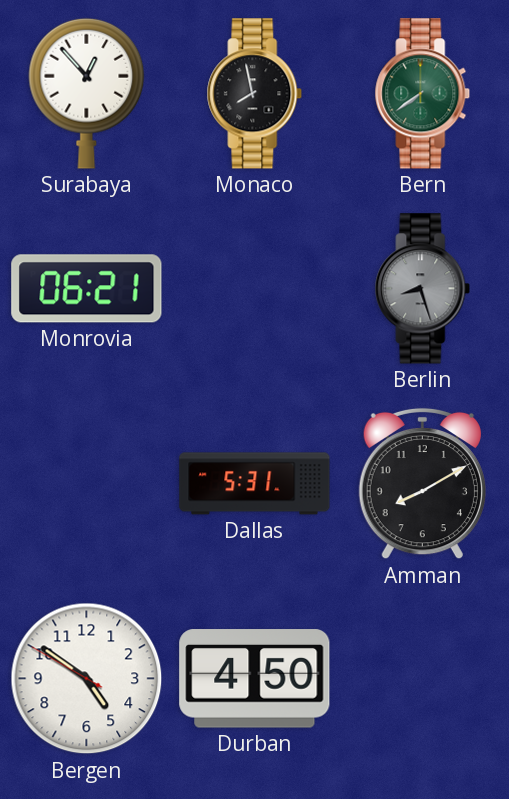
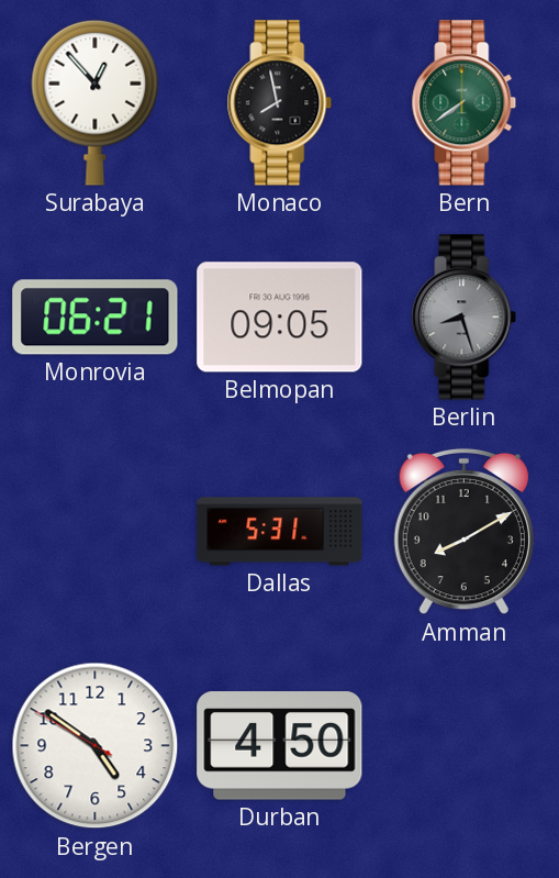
Belmopan: none -> 09:05
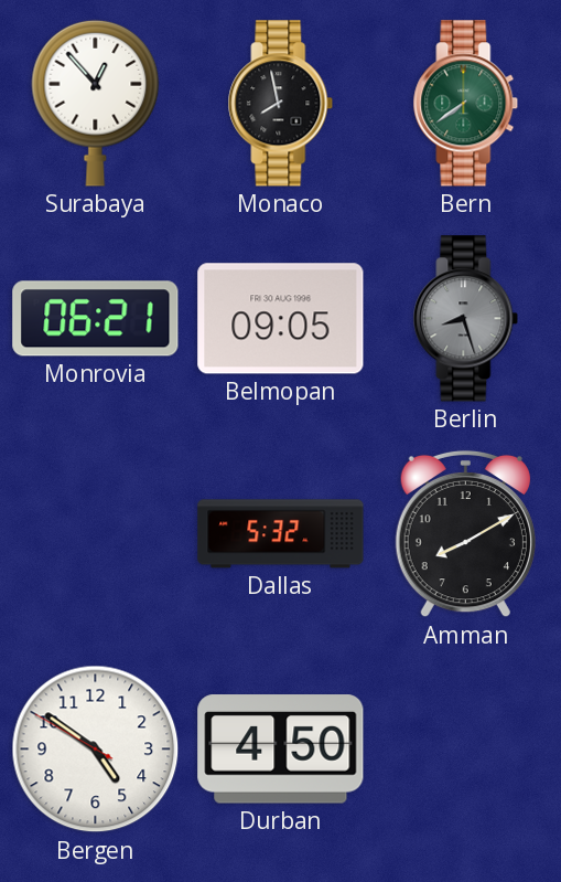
Dallas: 5:31 -> 5:32
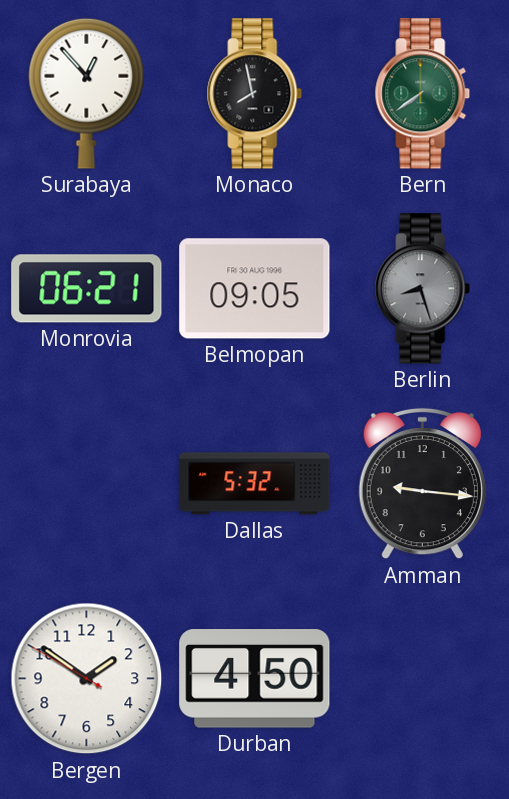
Amman: 8:10 -> 9:16
Bergen: 4:50 -> 1:50
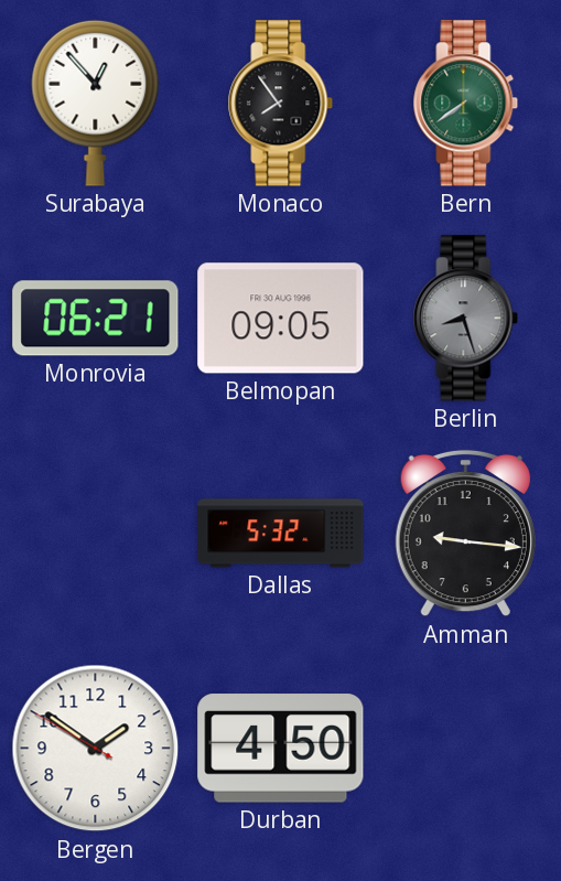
Monaco: 7:58 -> 7:54
